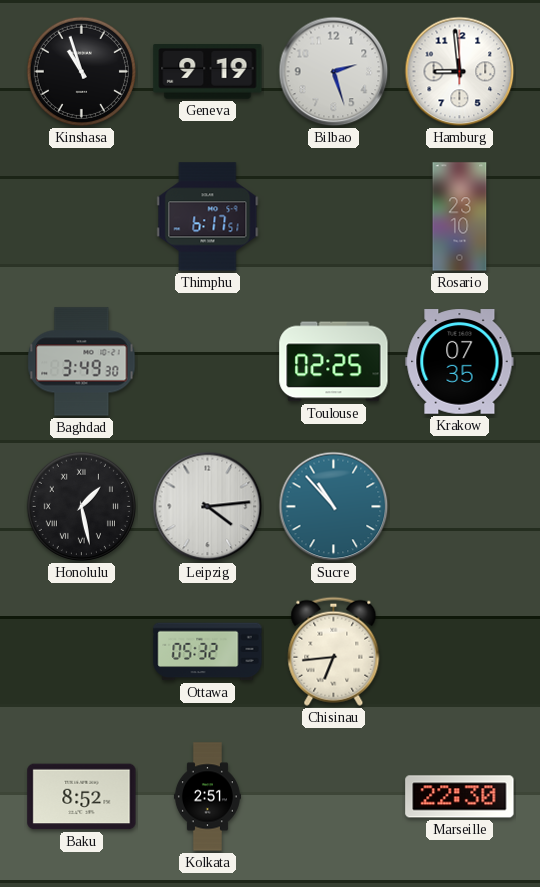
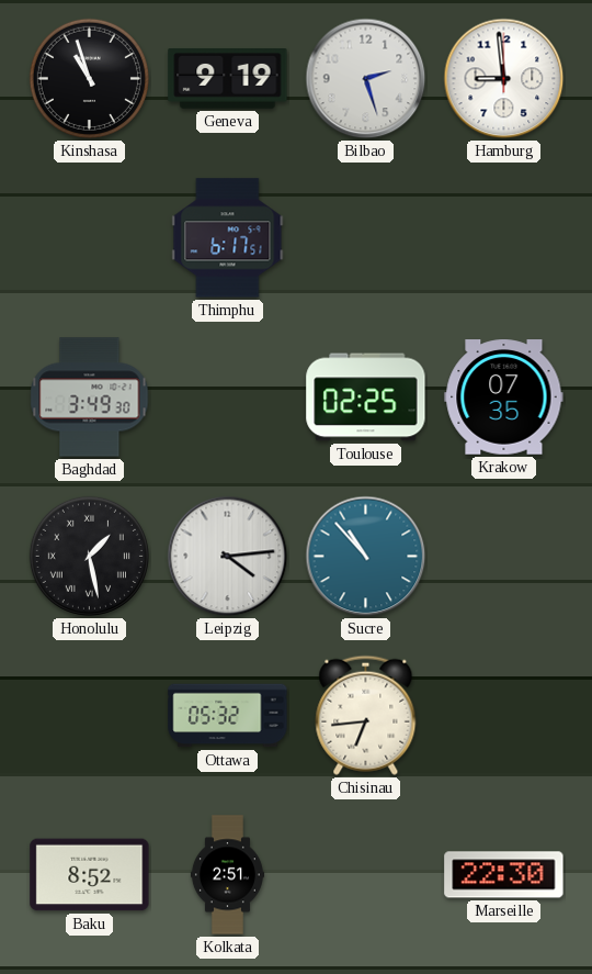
Rosario: 23:10 -> none
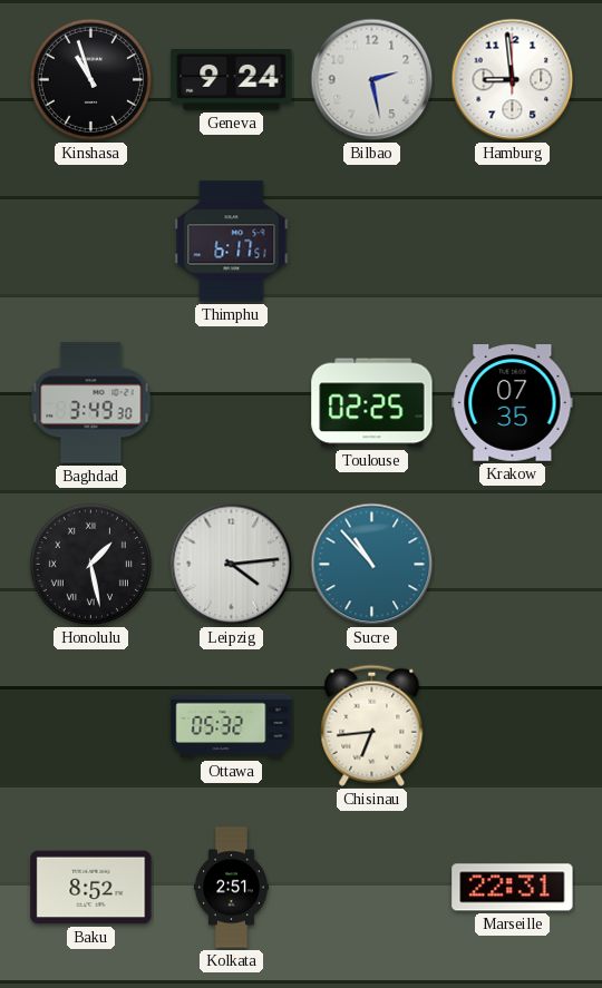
Geneva: 9:19 -> 9:24
Bilbao: 2:27 -> 2:28
Marseille: 22:30 -> 22:31
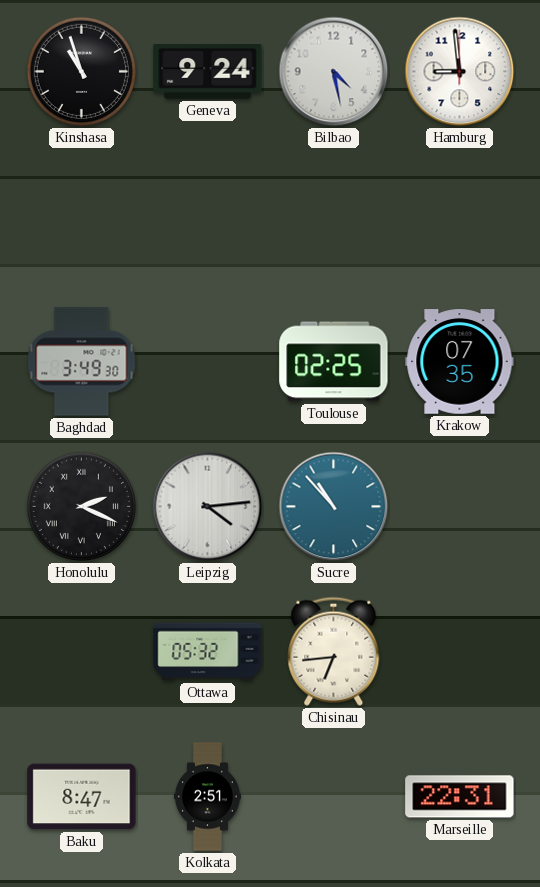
Bilbao: 2:28 -> 4:28
Thimphu: 6:17 -> none
Honolulu: 1:28 -> 2:19
Baku: 8:52 -> 8:47
